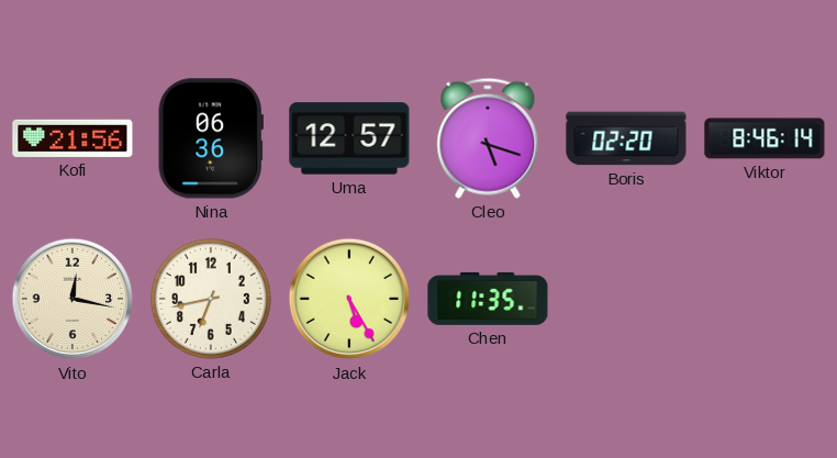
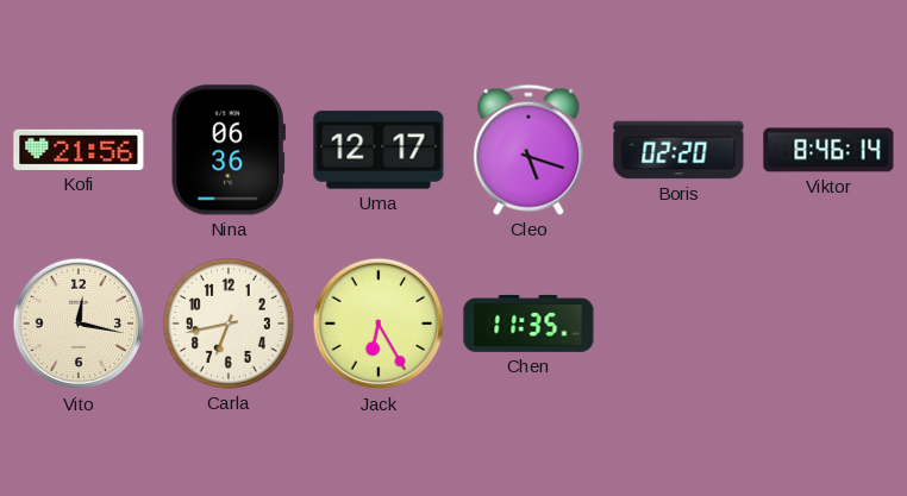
Uma: 12:57 -> 12:17
Jack: 5:25 -> 6:25
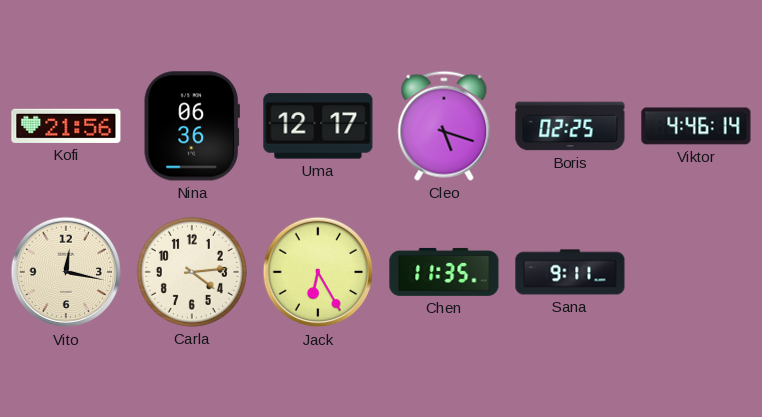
Boris: 02:20 -> 02:25
Viktor: 8:46 -> 4:46
Carla: 6:43 -> 4:14
Sana: none -> 9:11
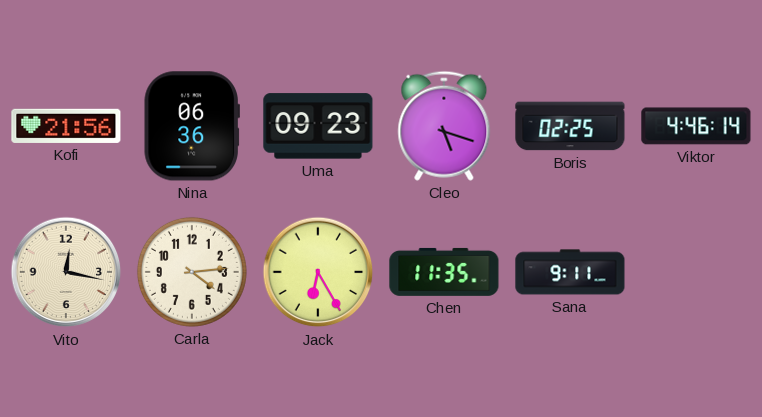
Uma: 12:17 -> 09:23
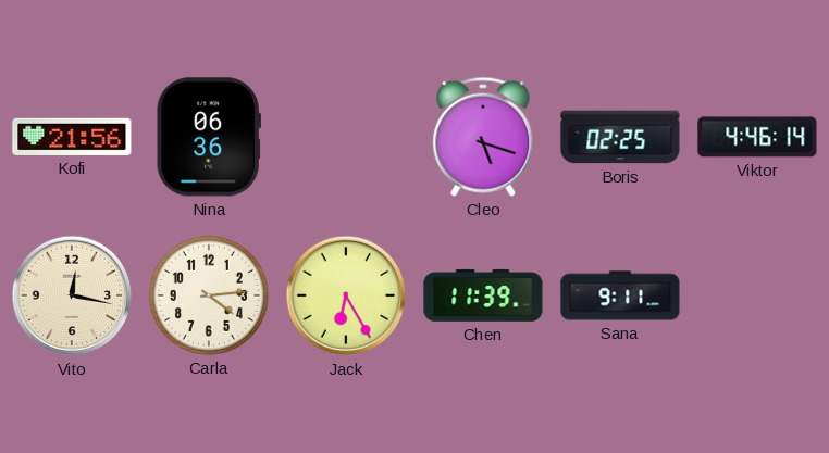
Uma: 09:23 -> none
Chen: 11:35 -> 11:39
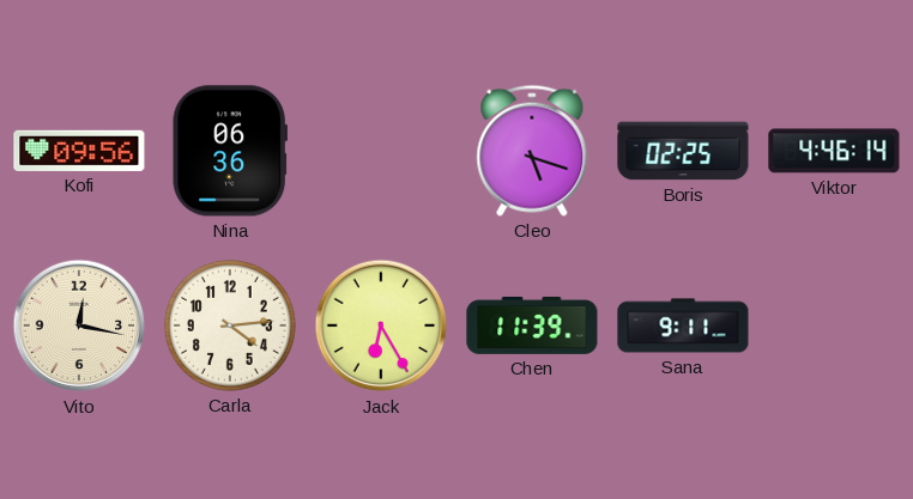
Kofi: 21:56 -> 09:56
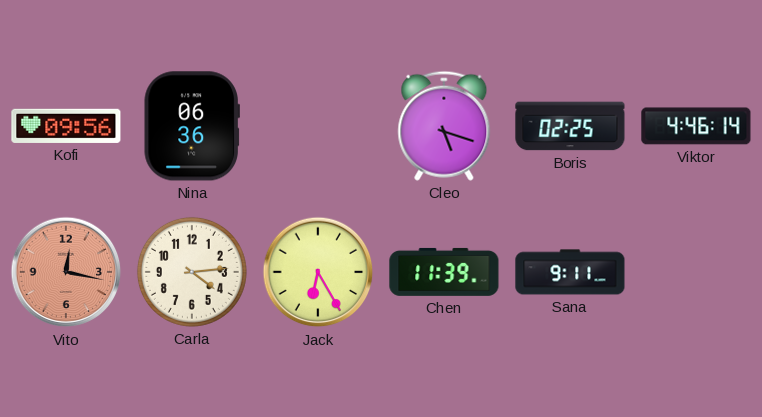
Vito dial: cream -> salmon
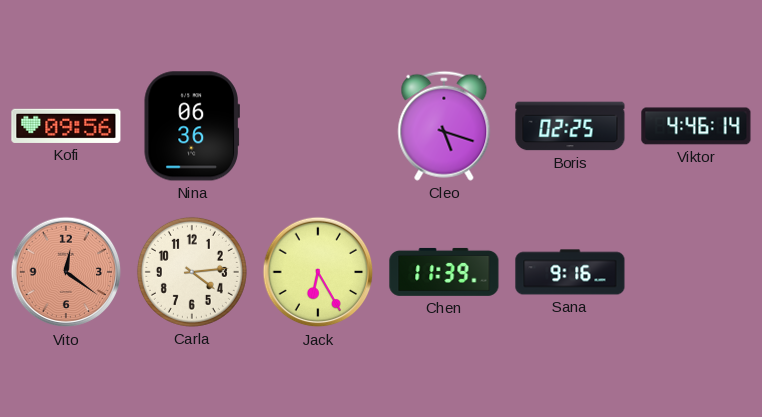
Vito: 12:17 -> 12:21
Sana: 9:11 -> 9:16
